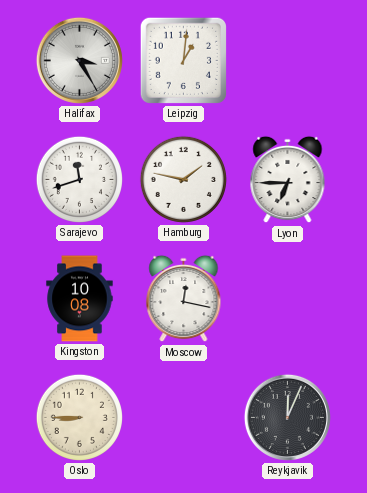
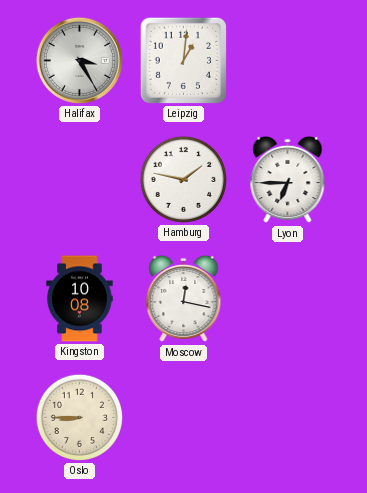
Sarajevo: 11:42 -> none
Reykjavik: 12:04 -> none
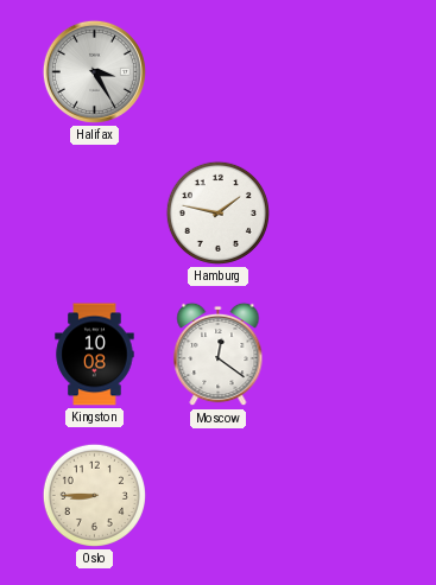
Leipzig: 1:01 -> none
Lyon: 6:45 -> none
Moscow: 12:17 -> 12:21
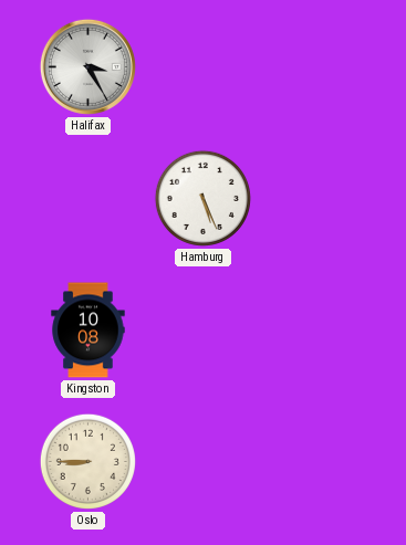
Hamburg: 1:47 -> 5:26
Moscow: 12:21 -> none
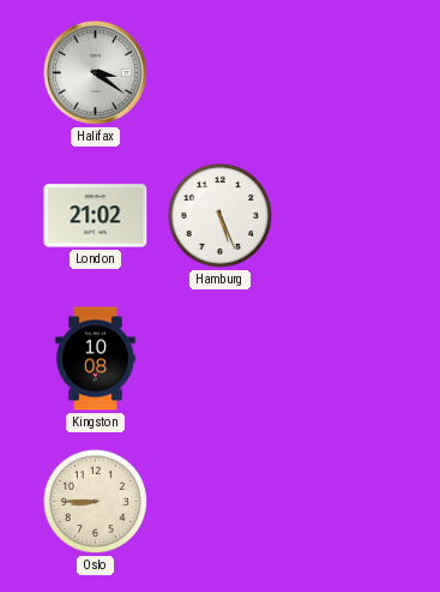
Halifax: 3:25 -> 3:21
London: none -> 21:02
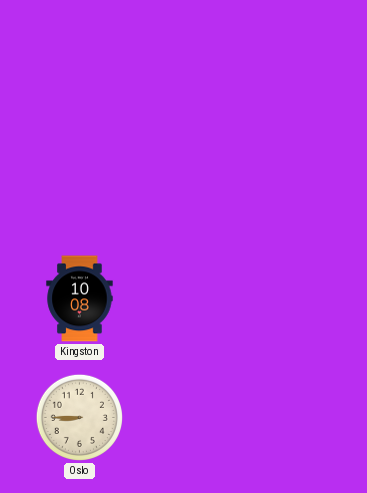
Halifax: 3:21 -> none
London: 21:02 -> none
Hamburg: 5:26 -> none
